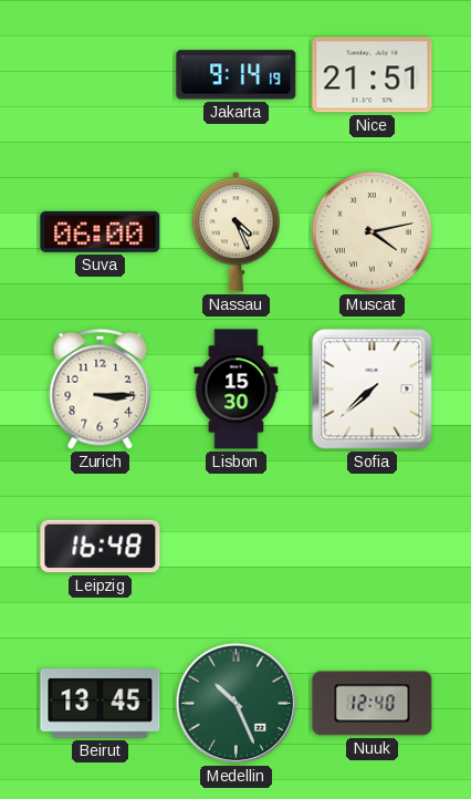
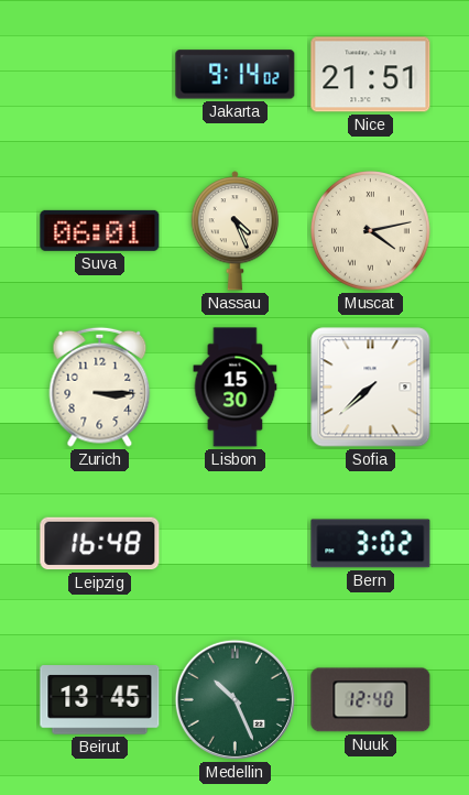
Jakarta: 9:14:19 -> 9:14:02
Suva: 06:00 -> 06:01
Bern: none -> 3:02
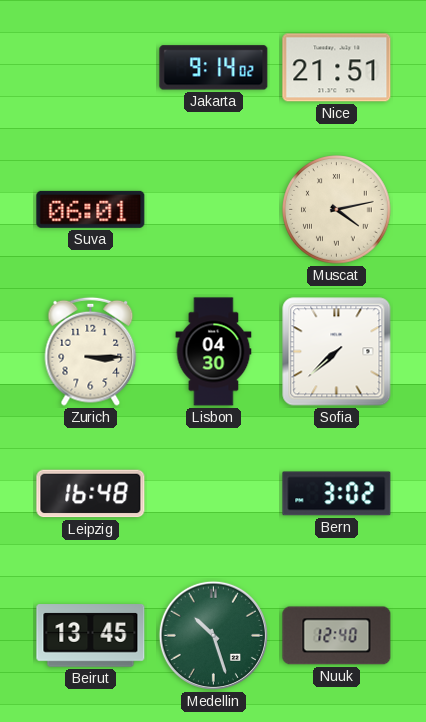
Nassau: 4:26 -> none
Lisbon: 15:30 -> 04:30
Medellin: 10:26 -> 10:27
